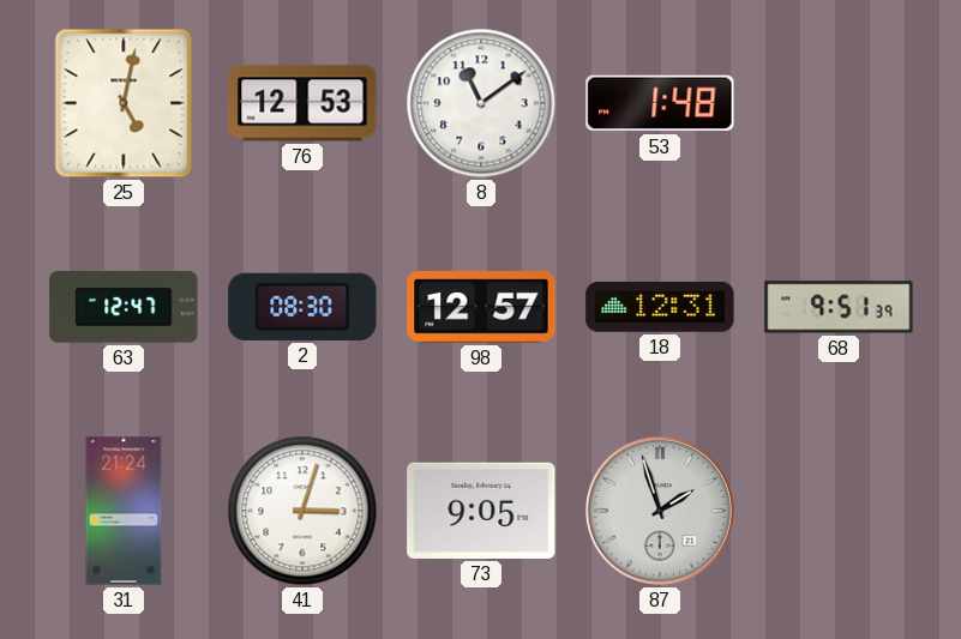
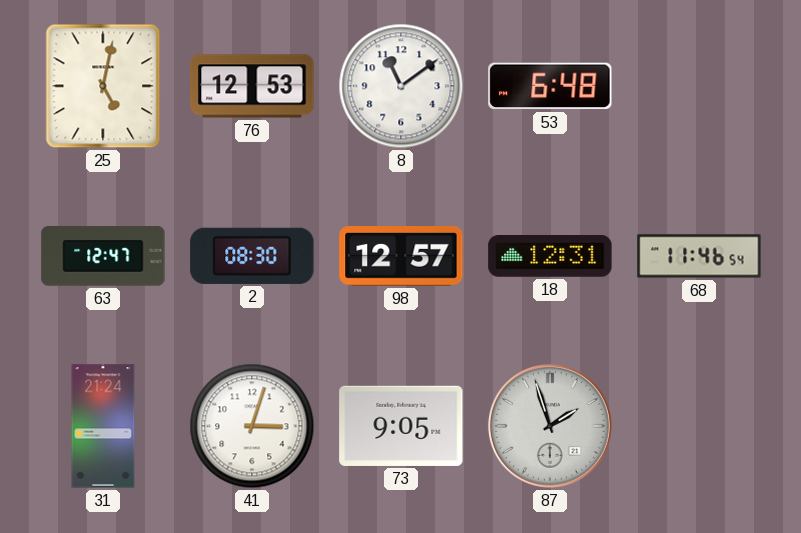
53: 1:48 -> 6:48
68: 9:51 -> 11:46
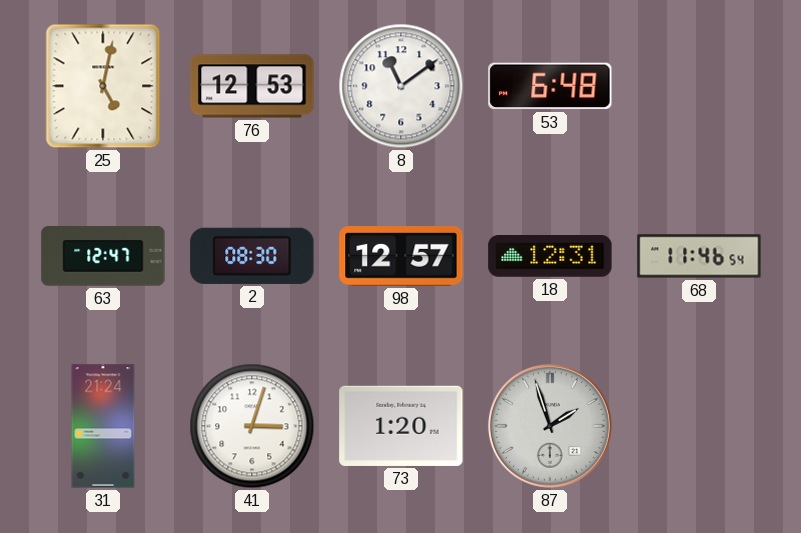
73: 9:05 -> 1:20
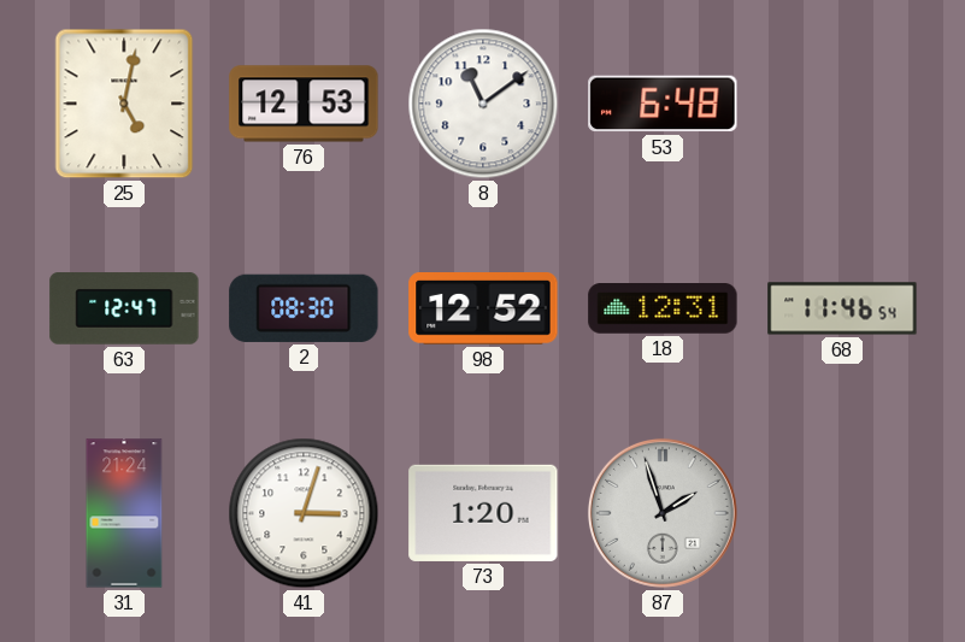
98: 12:57 -> 12:52
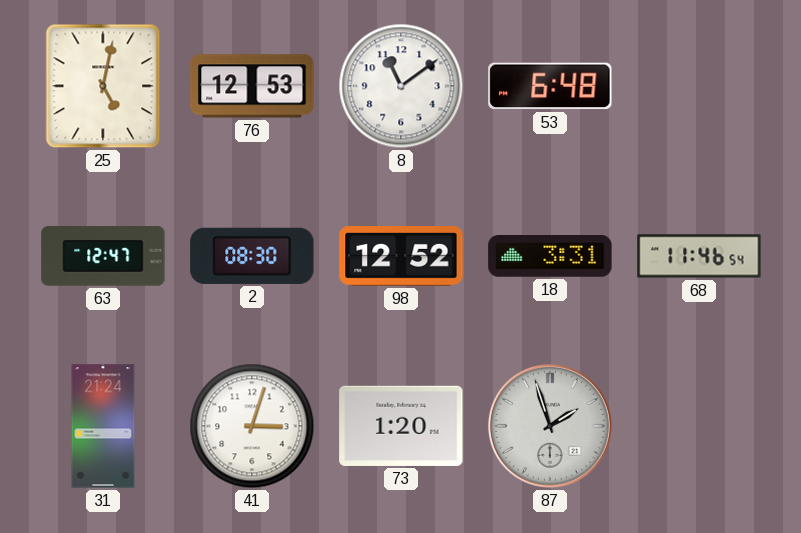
18: 12:31 -> 3:31
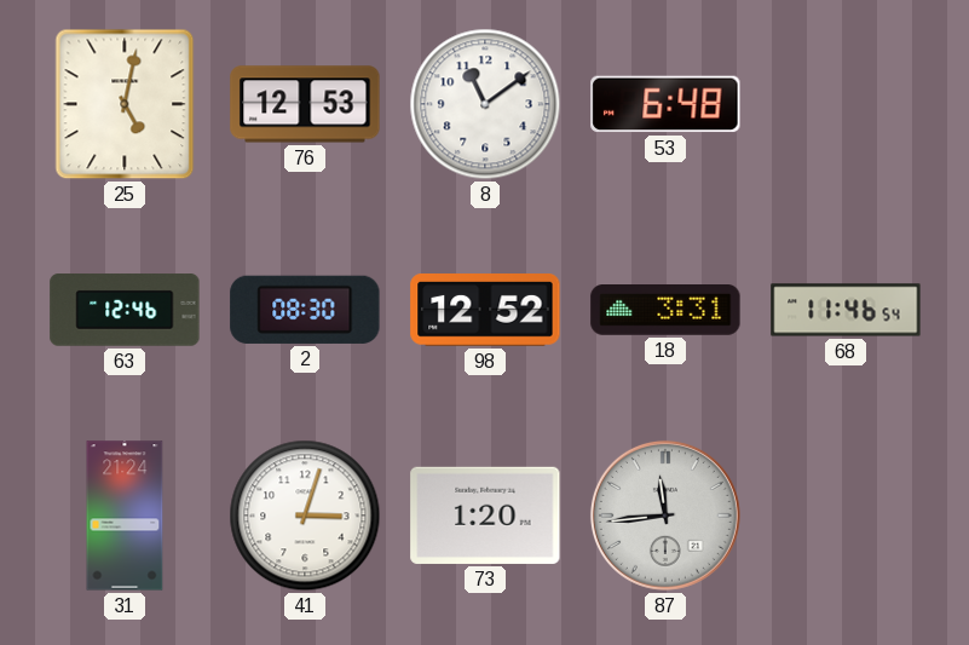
63: 12:47 -> 12:46
87: 1:57 -> 11:44
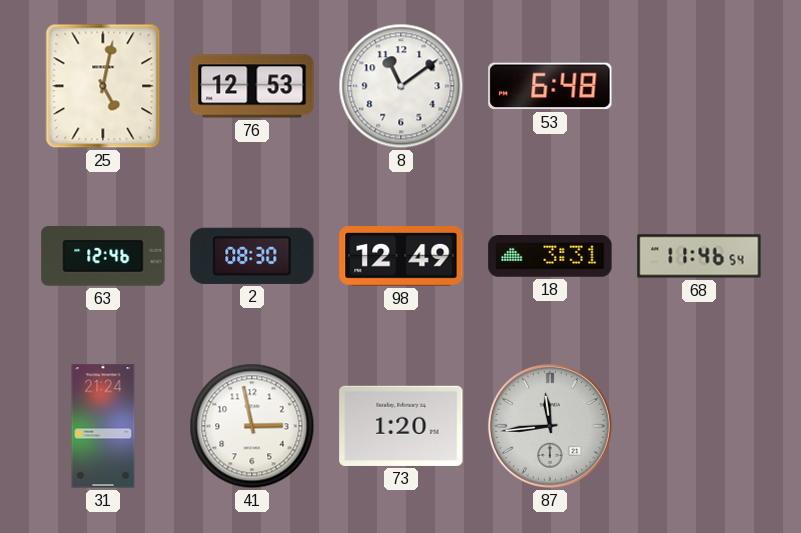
98: 12:52 -> 12:49
41: 3:03 -> 2:58
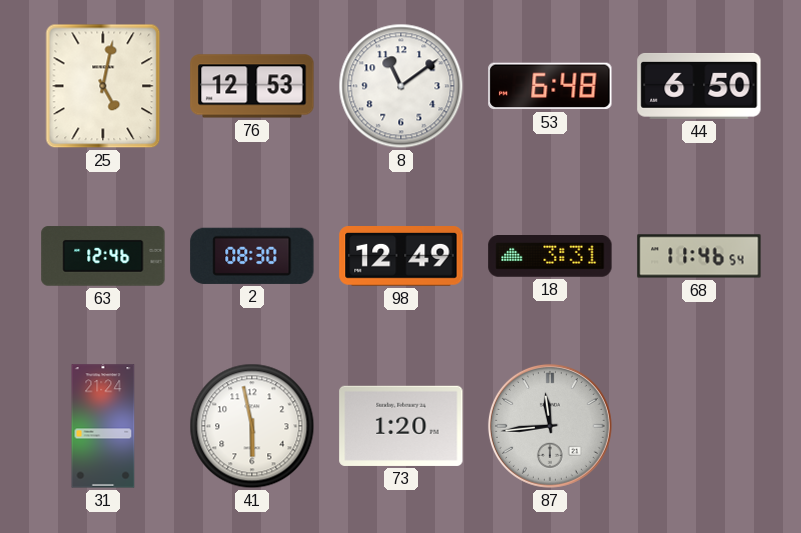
44: none -> 6:50
41: 2:58 -> 5:58
